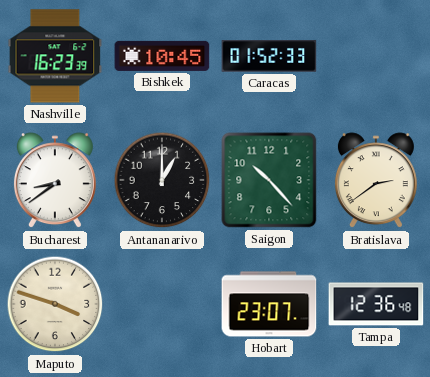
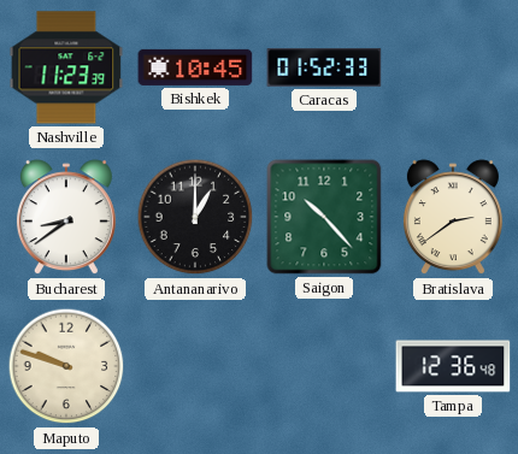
Nashville: 16:23 -> 11:23
Maputo: 3:48 -> 9:48
Hobart: 23:07 -> none
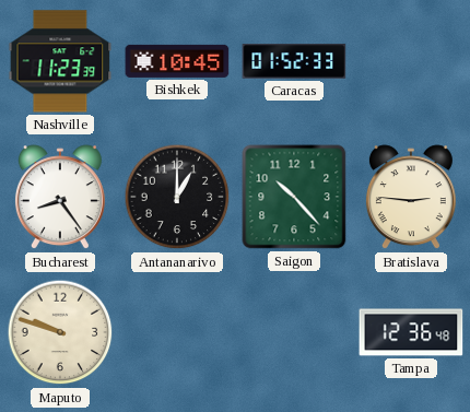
Bucharest: 8:39 -> 8:24
Bratislava: 2:39 -> 2:46
